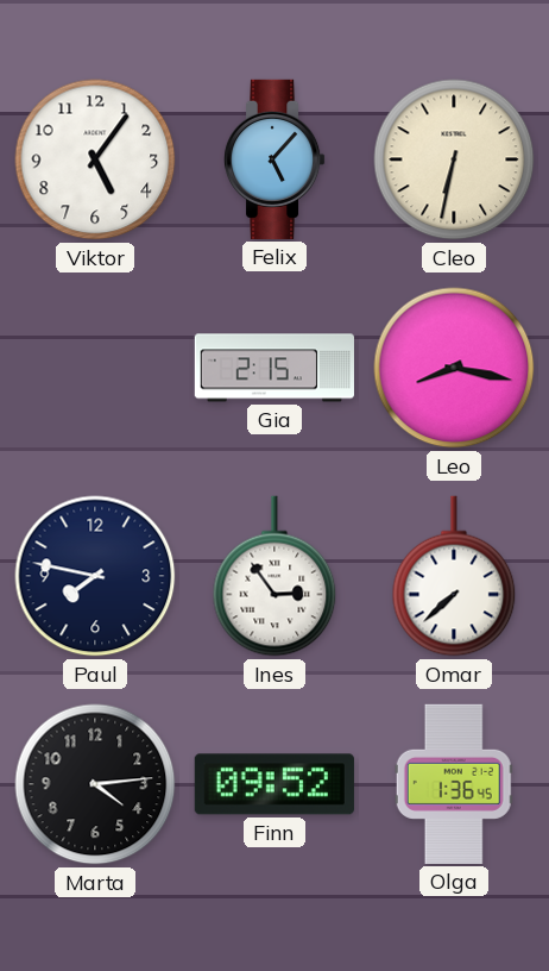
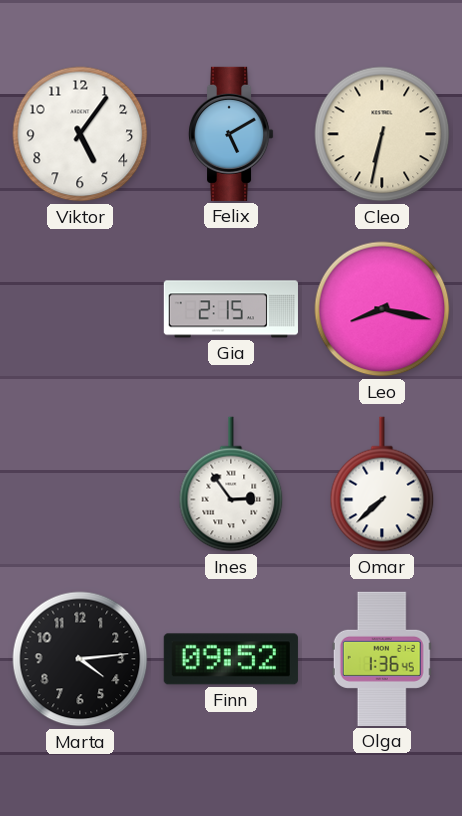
Felix: 5:07 -> 5:10
Paul: 7:47 -> none
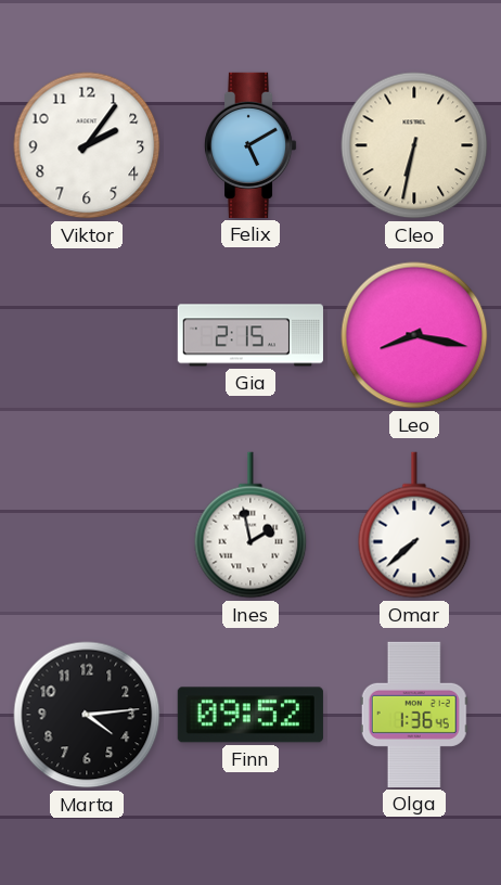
Viktor: 5:06 -> 2:06
Ines: 2:54 -> 1:58
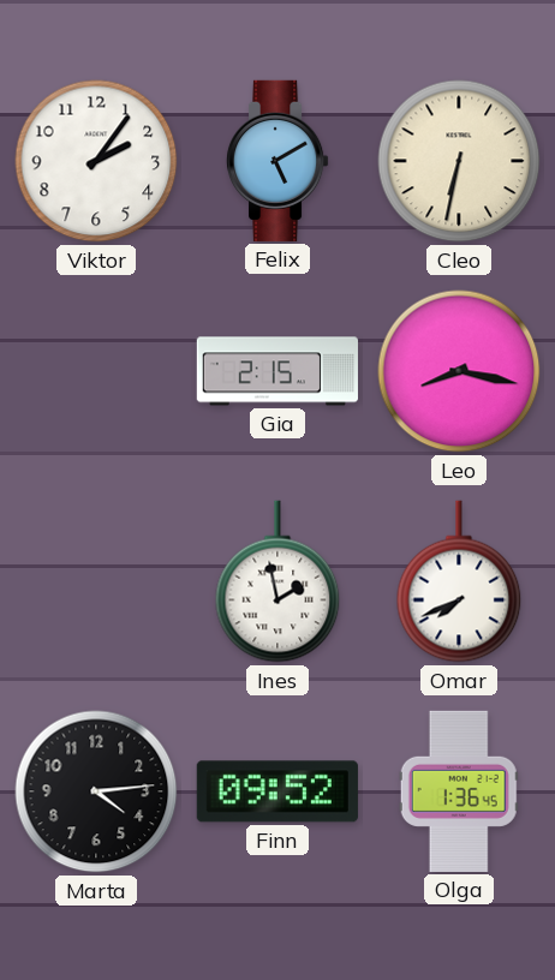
Omar: 7:38 -> 7:41
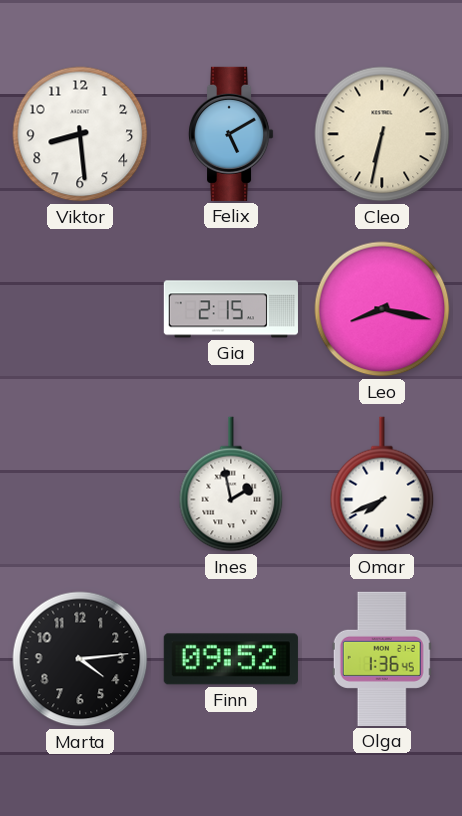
Viktor: 2:06 -> 8:29
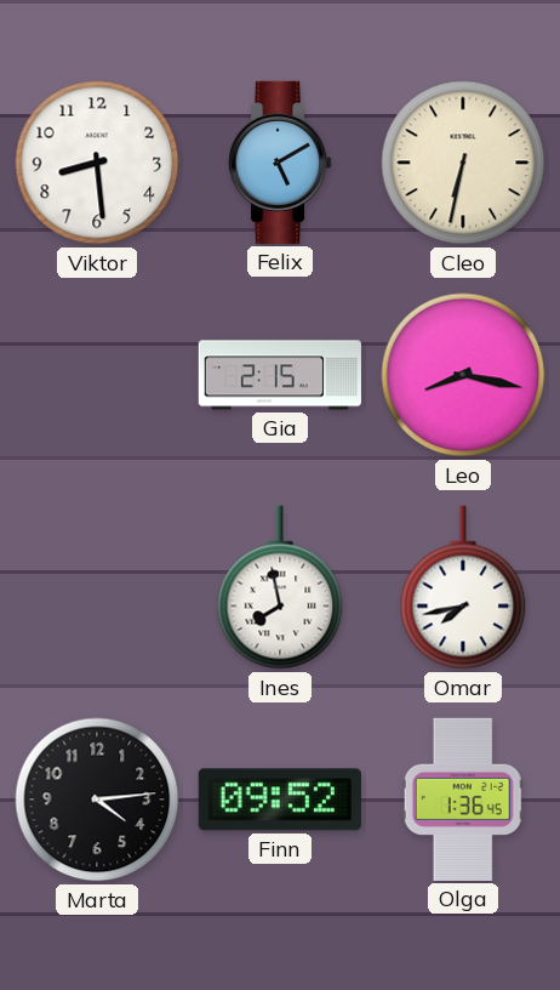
Ines: 1:58 -> 7:58
Omar: 7:41 -> 7:43
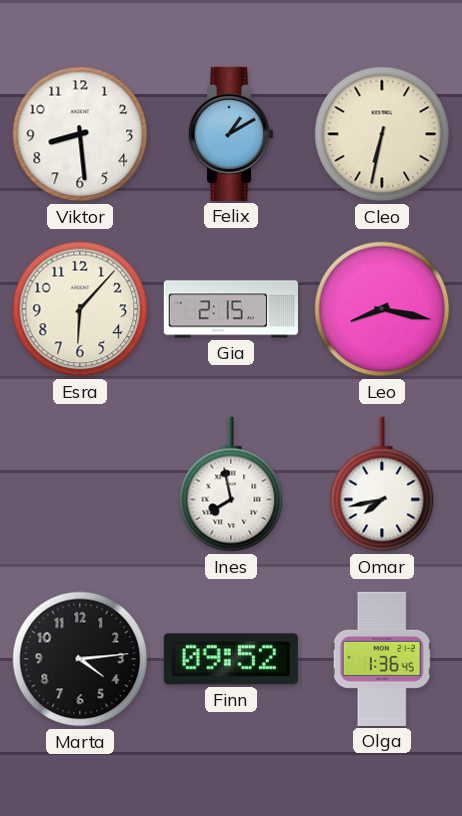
Felix: 5:10 -> 1:10
Esra: none -> 6:07
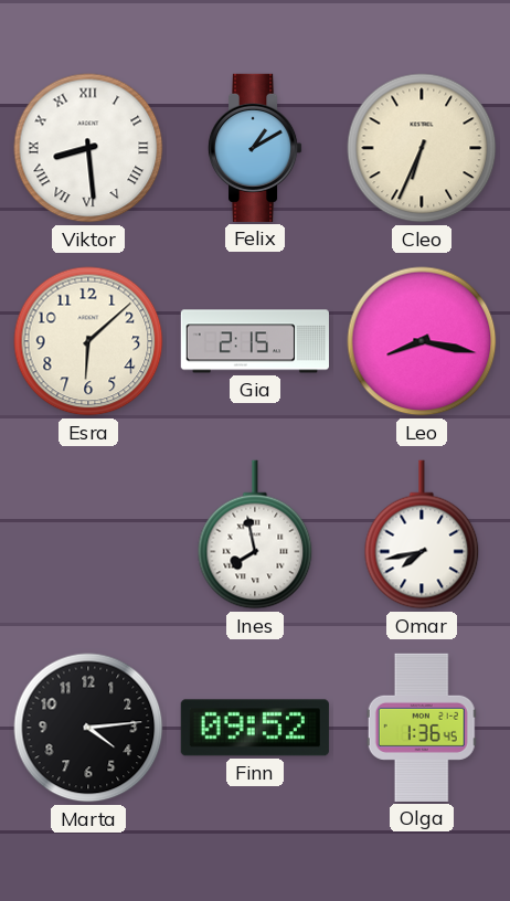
Viktor numerals: Arabic -> Roman
Cleo: 6:32 -> 6:34
Esra: 6:07 -> 6:08
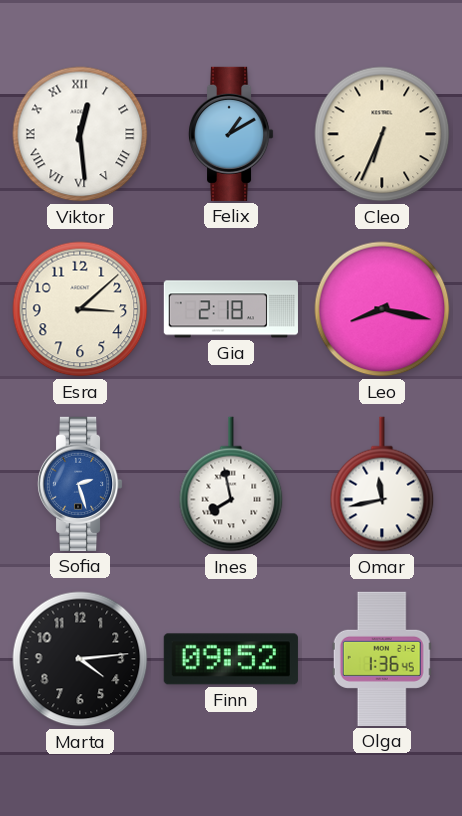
Viktor: 8:29 -> 12:29
Esra: 6:08 -> 3:08
Gia: 2:15 -> 2:18
Sofia: none -> 2:27
Omar: 7:43 -> 11:43
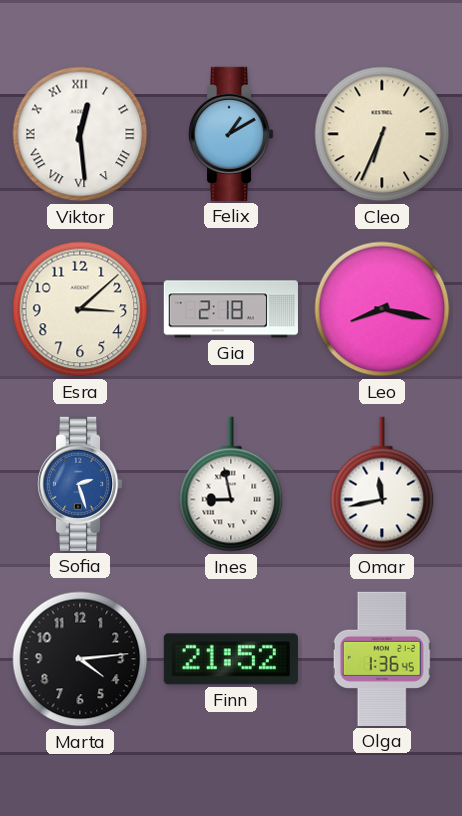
Ines: 7:58 -> 8:58
Finn: 09:52 -> 21:52
